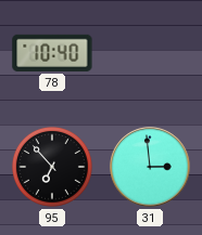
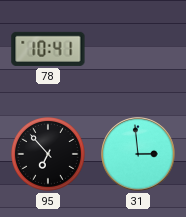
78: 10:40 -> 10:41
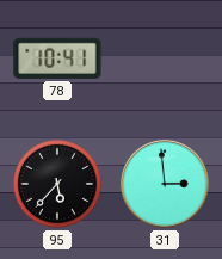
95: 6:53 -> 5:37
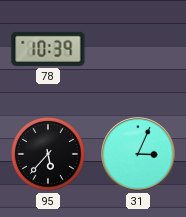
78: 10:41 -> 10:39
31: 2:59 -> 3:04
